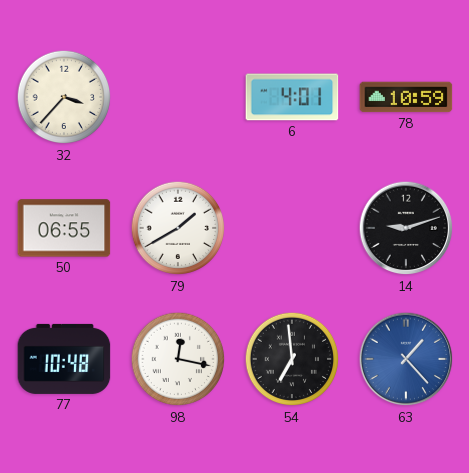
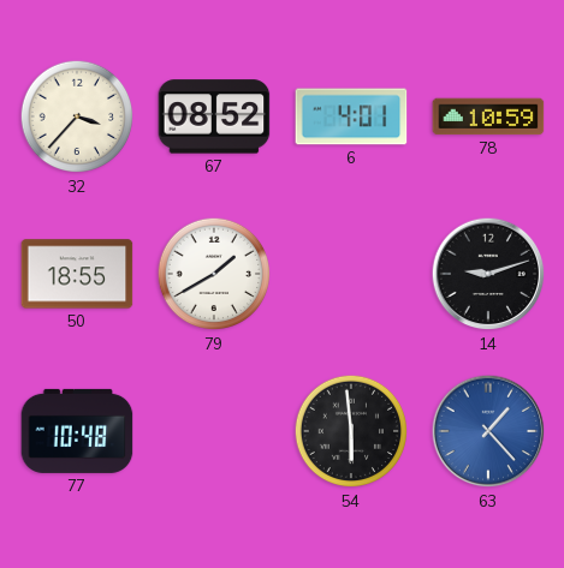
67: none -> 08:52
50: 06:55 -> 18:55
98: 12:17 -> none
54: 6:59 -> 5:59
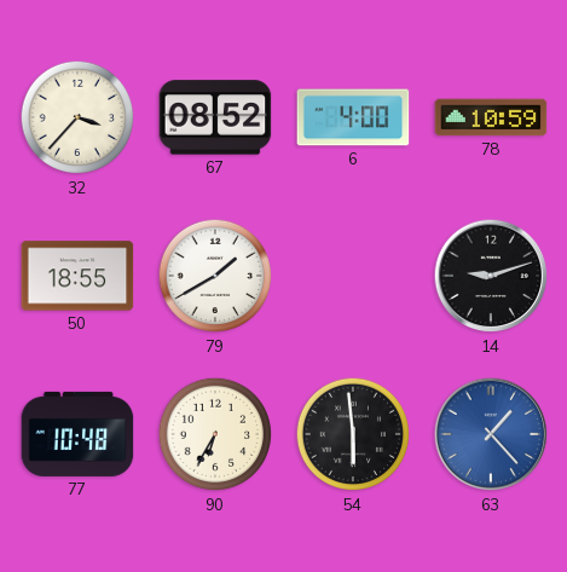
6: 4:01 -> 4:00
90: none -> 6:35
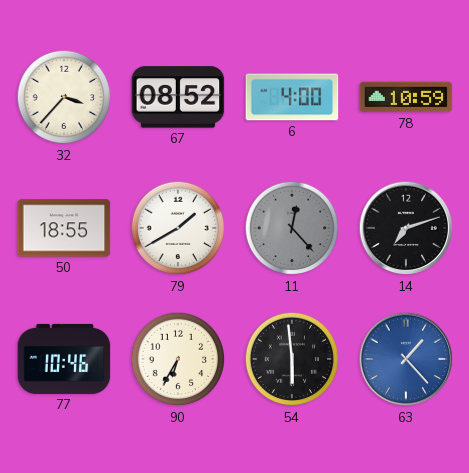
11: none -> 12:23
14: 9:12 -> 7:12
77: 10:48 -> 10:46
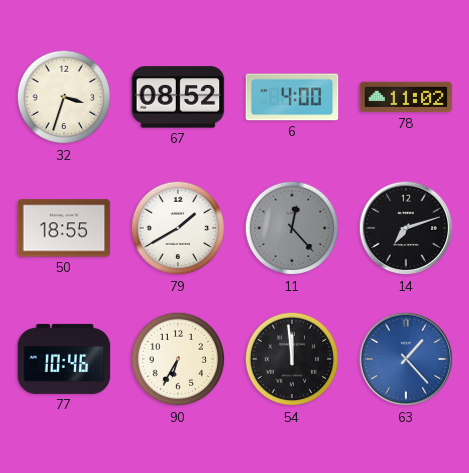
32: 3:37 -> 3:33
78: 10:59 -> 11:02
54: 5:59 -> 11:59
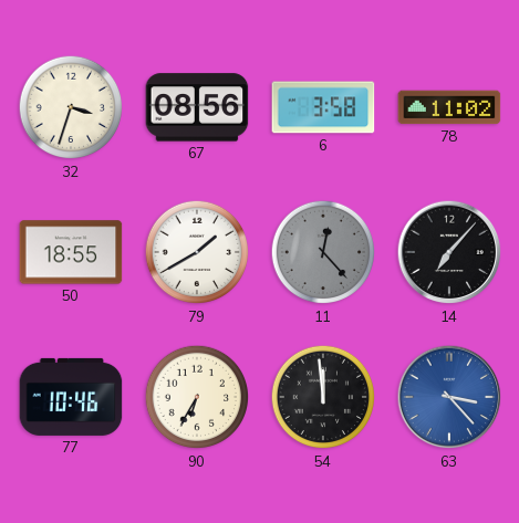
67: 08:52 -> 08:56
6: 4:00 -> 3:58
14: 7:12 -> 7:07
63: 1:23 -> 3:23
